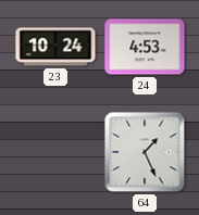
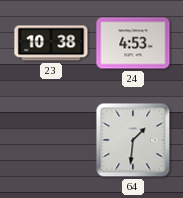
23: 10:24 -> 10:38
64: 1:26 -> 1:31
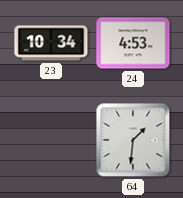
23: 10:38 -> 10:34
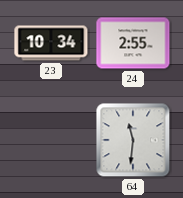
24: 4:53 -> 2:55
64: 1:31 -> 11:31
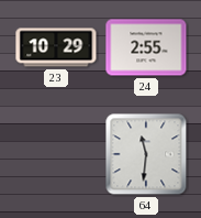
23: 10:34 -> 10:29
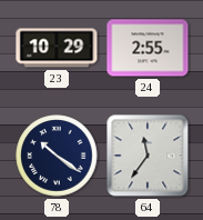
78: none -> 10:21
64: 11:31 -> 11:36
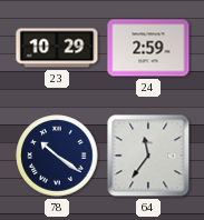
24: 2:55 -> 2:59
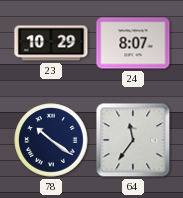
24: 2:59 -> 8:07
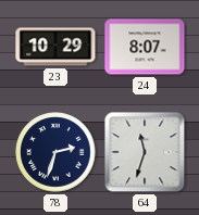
78: 10:21 -> 2:33
64: 11:36 -> 11:33
